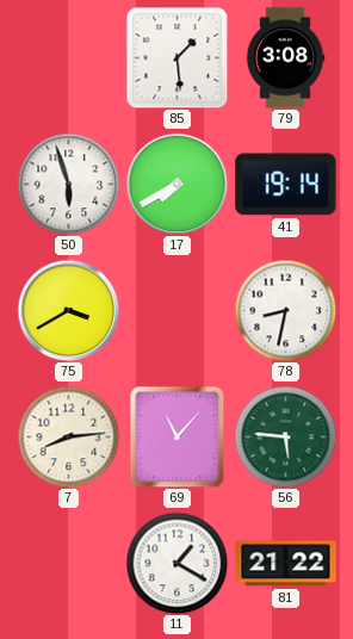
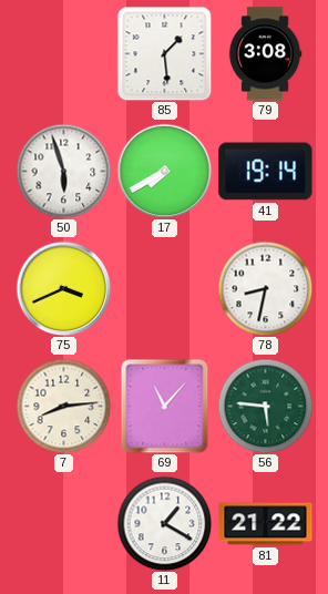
75: 3:40 -> 3:41
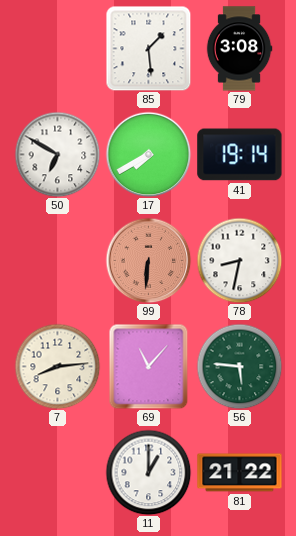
50: 5:57 -> 6:50
75: 3:41 -> none
99: none -> 6:31
11: 1:20 -> 1:00
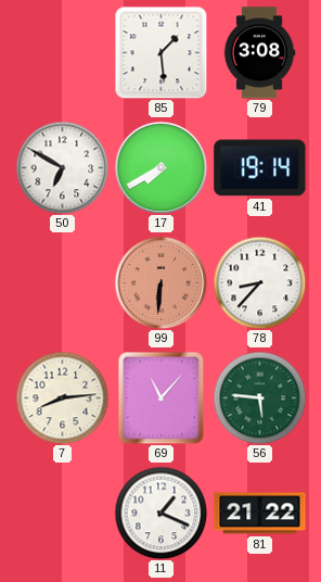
78: 8:32 -> 8:37
11: 1:00 -> 1:19
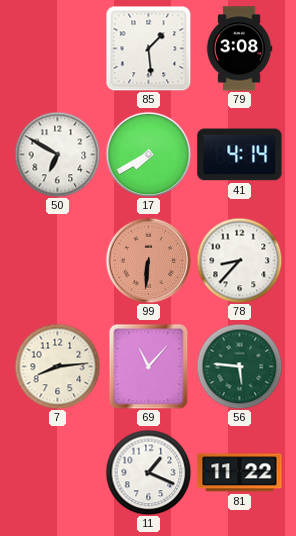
41: 19:14 -> 4:14
81: 21:22 -> 11:22
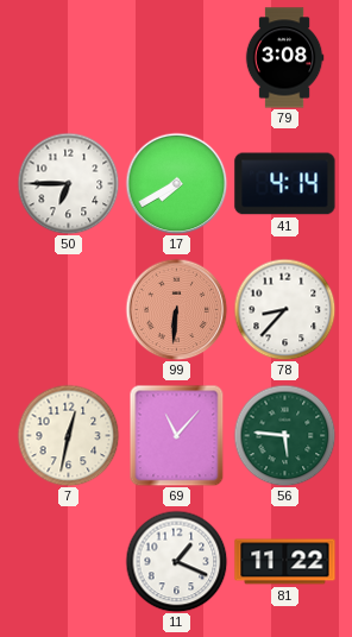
85: 1:29 -> none
50: 6:50 -> 6:45
7: 8:14 -> 12:32
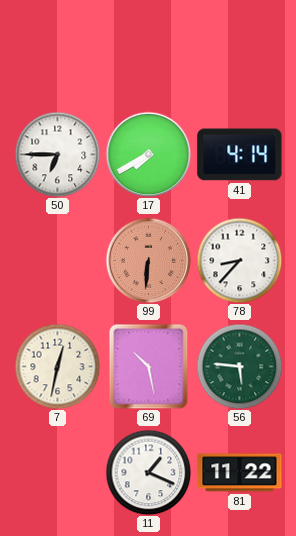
79: 3:08 -> none
69: 11:07 -> 10:28
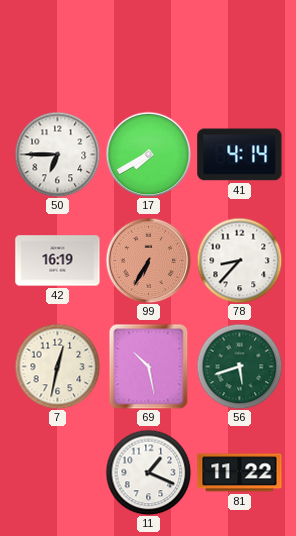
42: none -> 16:19
99: 6:31 -> 6:35
56: 5:46 -> 5:42
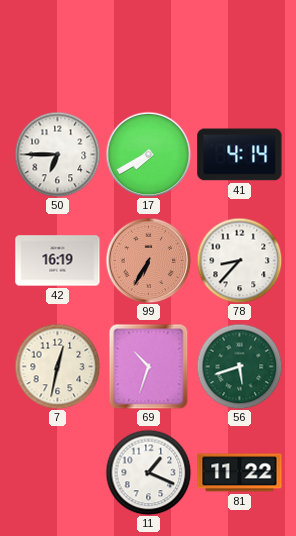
69: 10:28 -> 10:33
